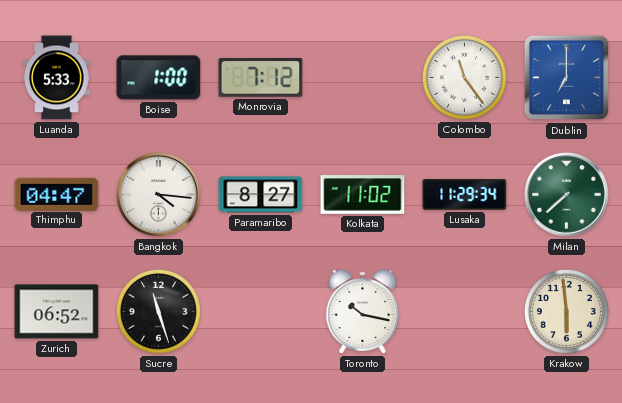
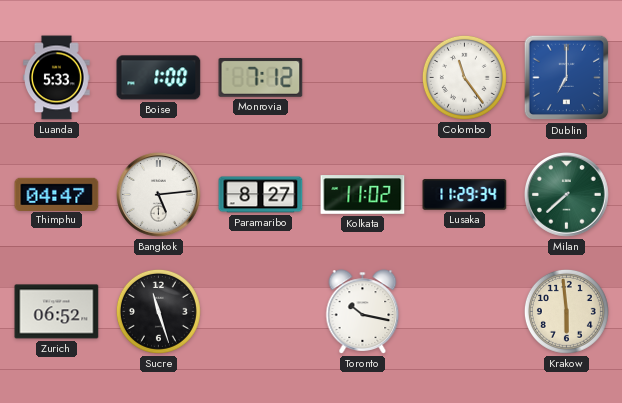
Bangkok: 4:16 -> 5:14
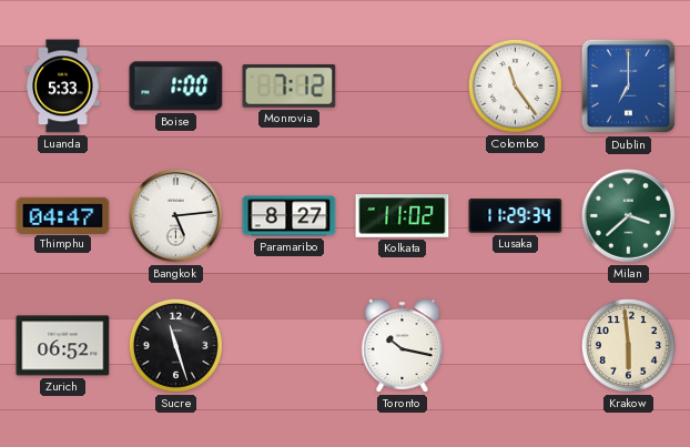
Milan: 7:38 -> 3:38
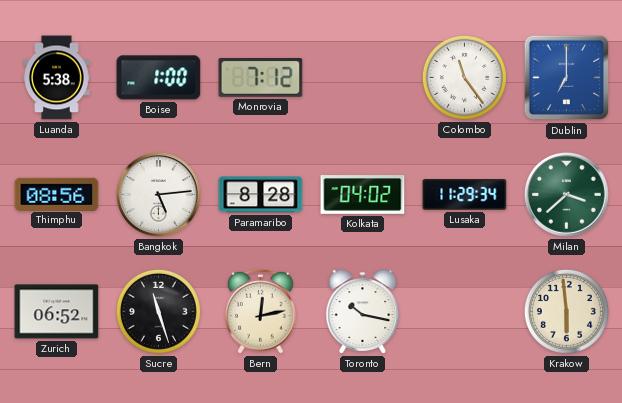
Luanda: 5:33 -> 5:38
Thimphu: 04:47 -> 08:56
Paramaribo: 8:27 -> 8:28
Kolkata: 11:02 -> 04:02
Bern: none -> 12:13
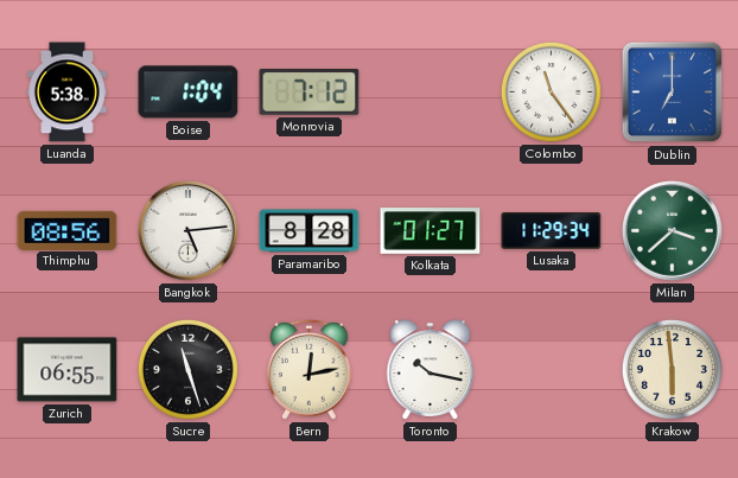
Boise: 1:00 -> 1:04
Kolkata: 04:02 -> 01:27
Zurich: 06:52 -> 06:55
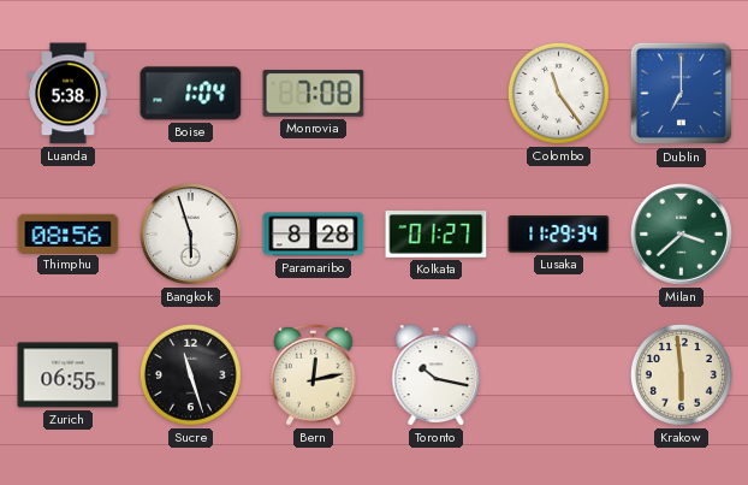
Monrovia: 7:12 -> 7:08
Bangkok: 5:14 -> 5:57
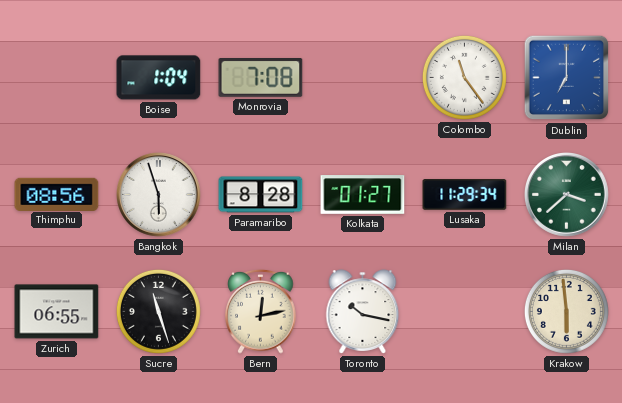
Luanda: 5:38 -> none
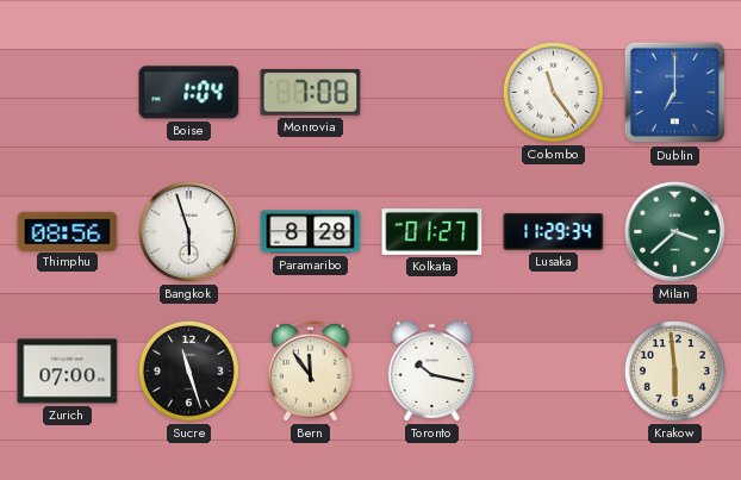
Zurich: 06:55 -> 07:00
Bern: 12:13 -> 11:54
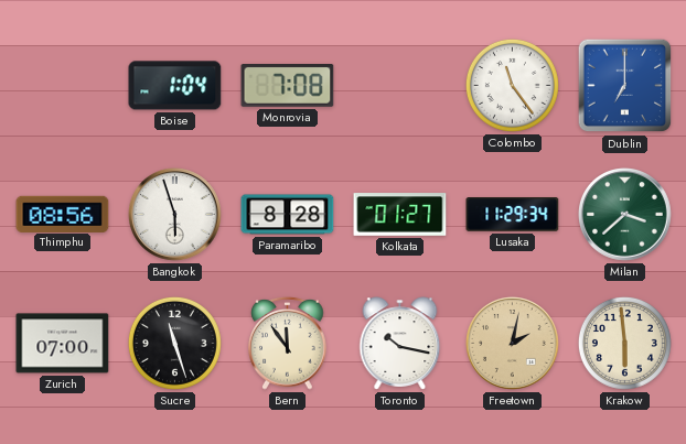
Freetown: none -> 2:02
